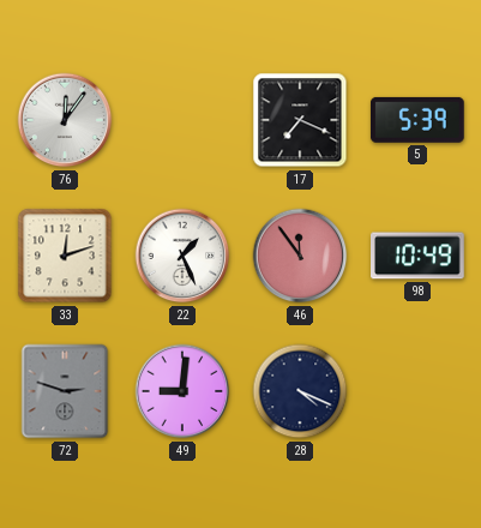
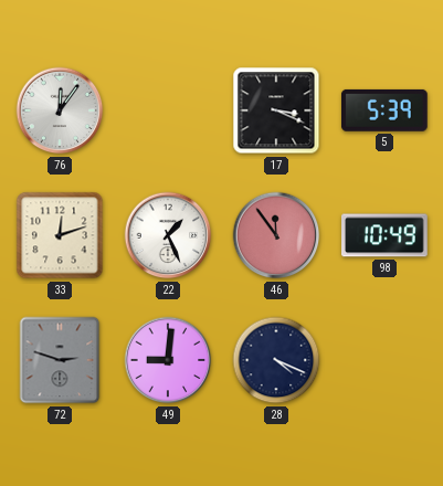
17: 7:19 -> 3:19
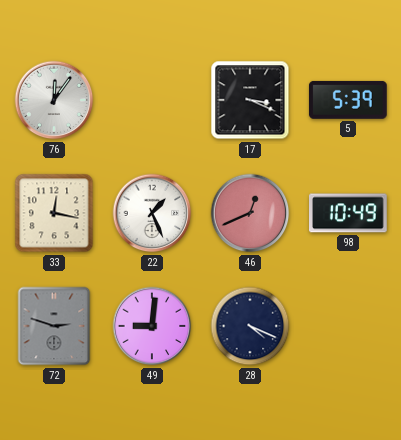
33: 12:12 -> 12:17
46: 11:54 -> 12:41
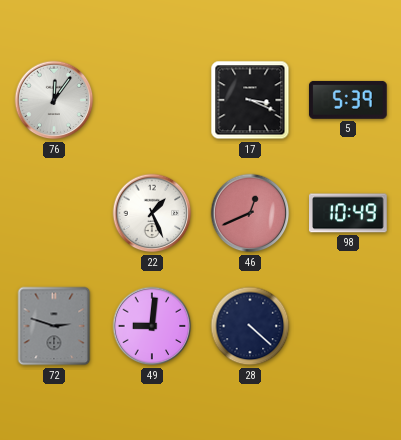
33: 12:17 -> none
28: 4:19 -> 4:22
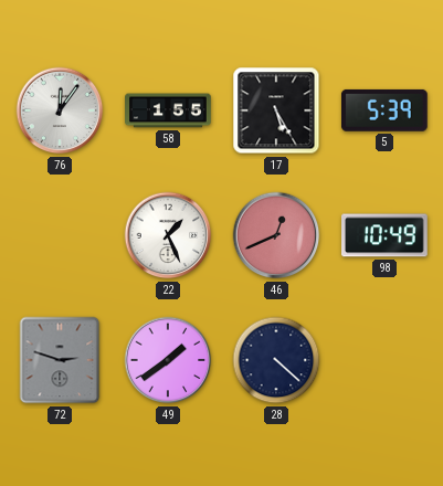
58: none -> 1:55
17: 3:19 -> 5:25
49: 9:01 -> 1:39
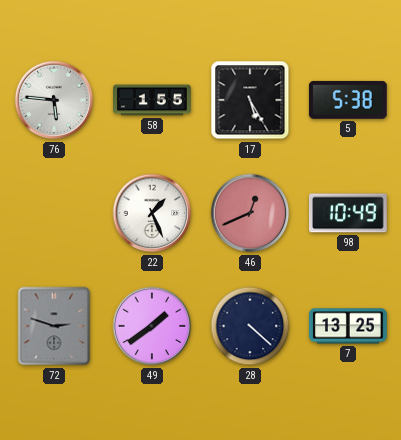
76: 12:06 -> 5:46
5: 5:39 -> 5:38
7: none -> 13:25
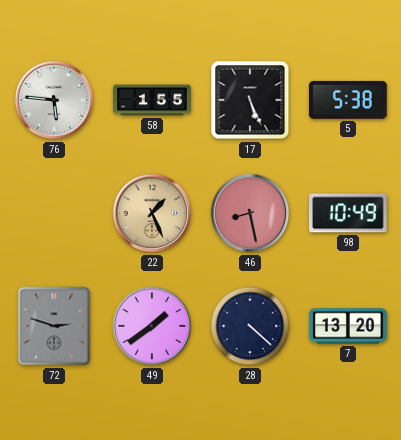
17: 5:25 -> 5:26
22 dial: white -> champagne
46: 12:41 -> 8:28
7: 13:25 -> 13:20
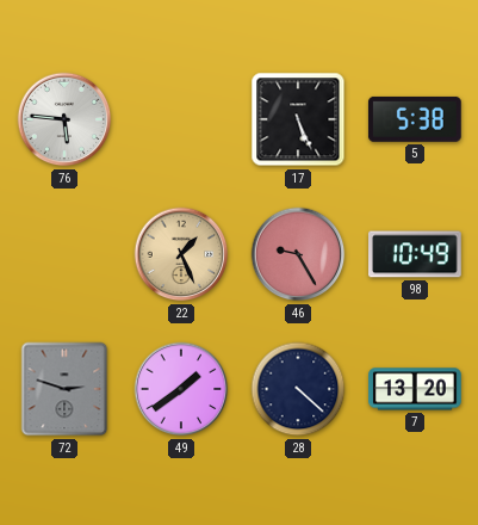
58: 1:55 -> none
46: 8:28 -> 9:25
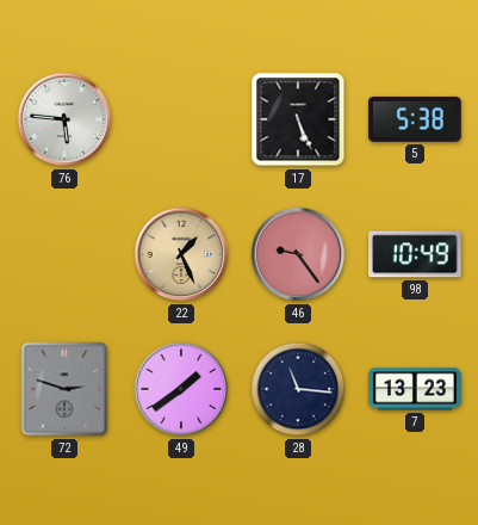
46: 9:25 -> 9:24
28: 4:22 -> 11:16
7: 13:20 -> 13:23
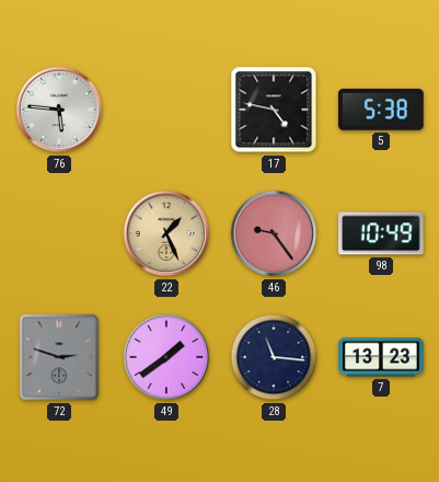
17: 5:26 -> 4:47
